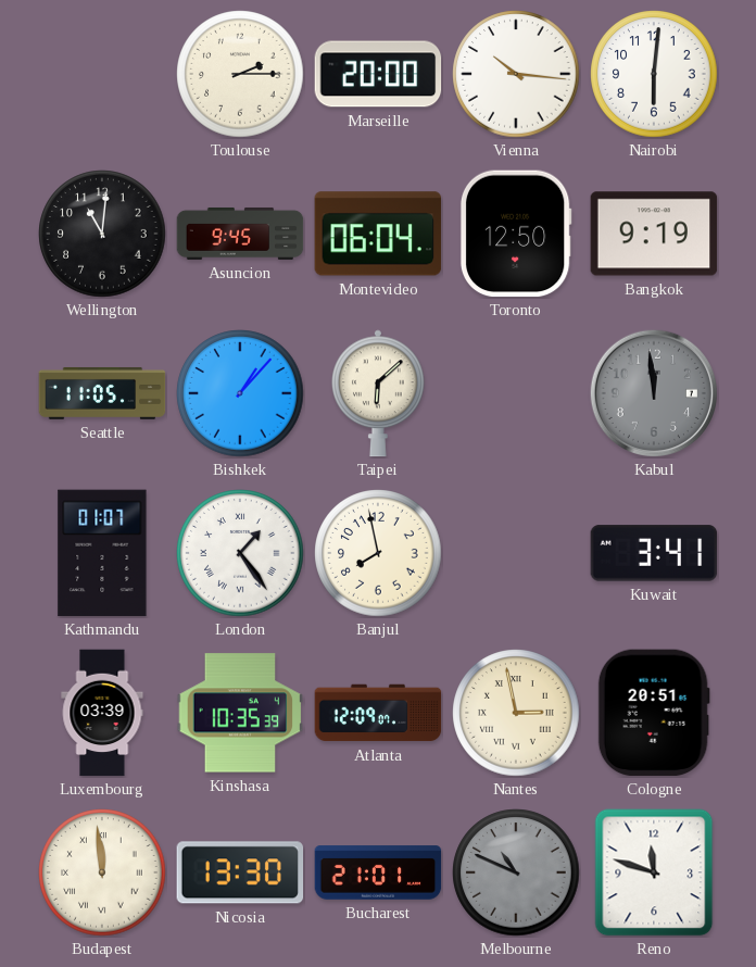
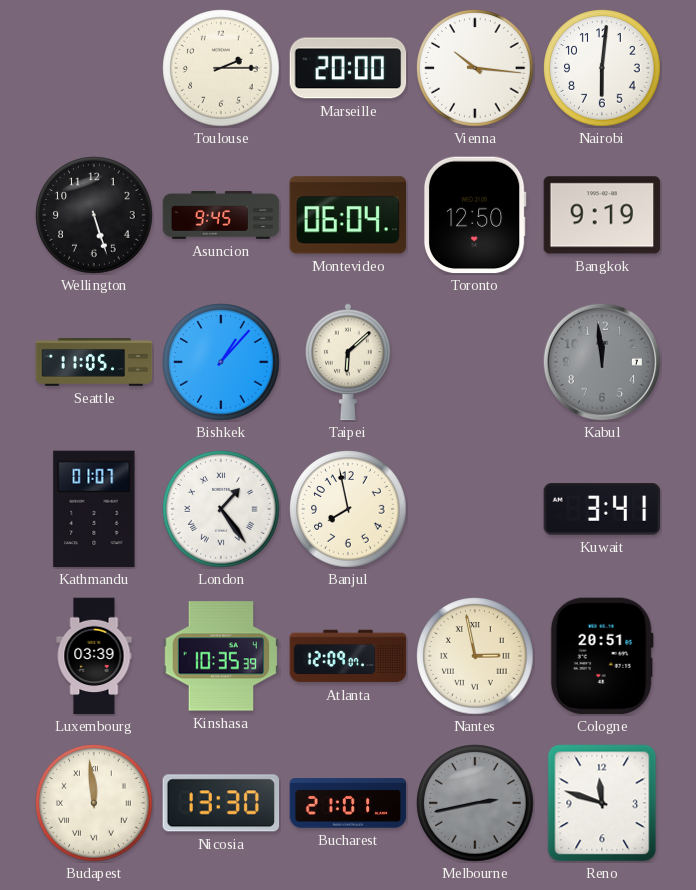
Wellington: 11:01 -> 5:27
Melbourne: 10:49 -> 2:43
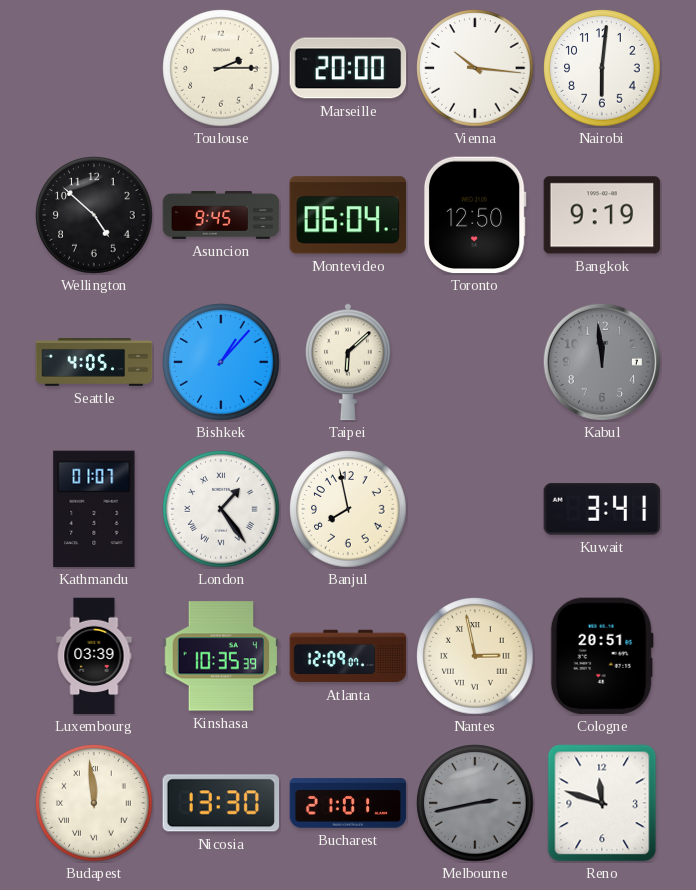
Wellington: 5:27 -> 4:52
Seattle: 11:05 -> 4:05
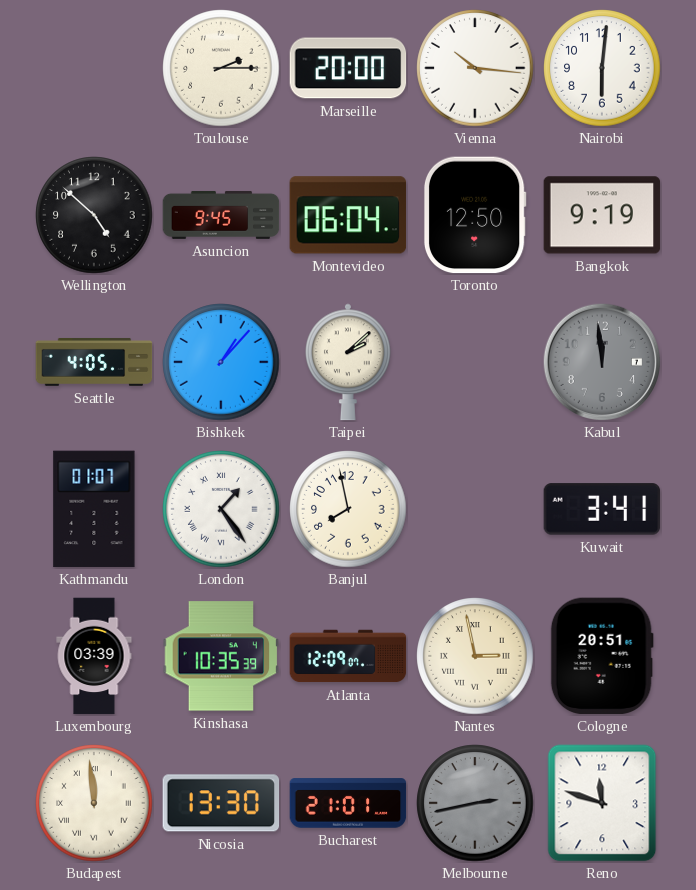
Taipei: 6:08 -> 2:08
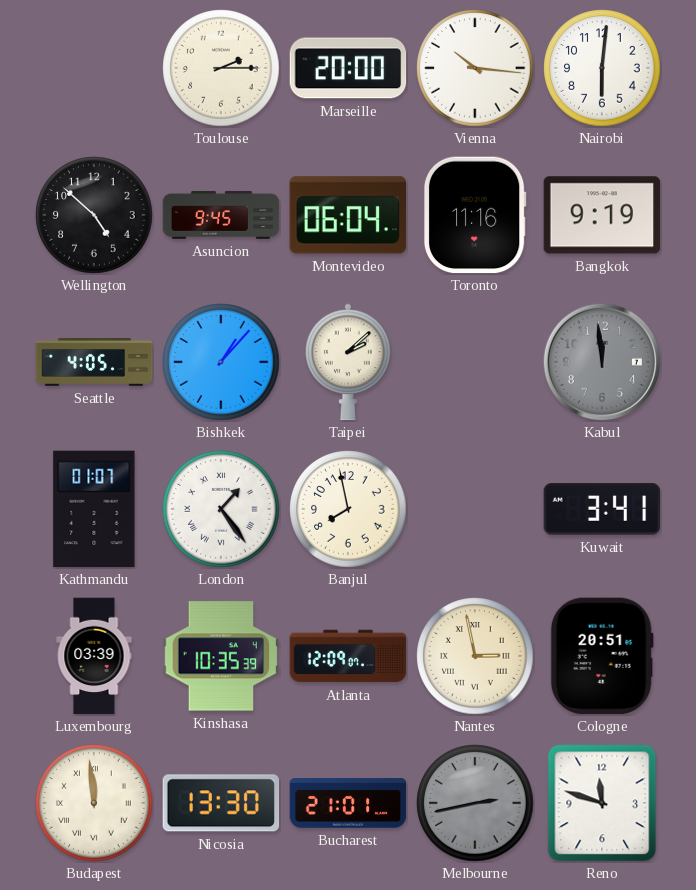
Toronto: 12:50 -> 11:16
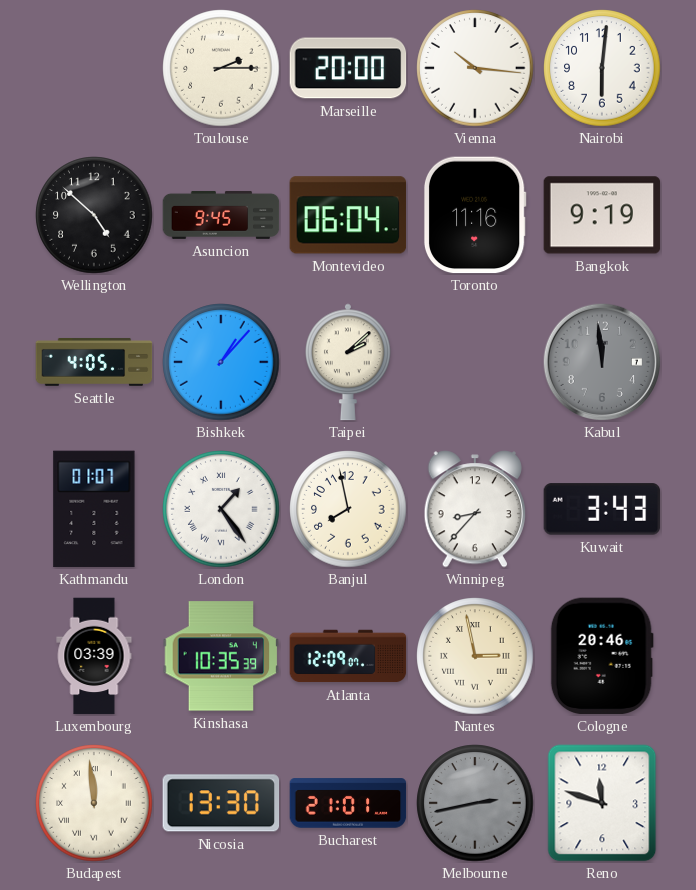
Winnipeg: none -> 8:37
Kuwait: 3:41 -> 3:43
Cologne: 20:51 -> 20:46
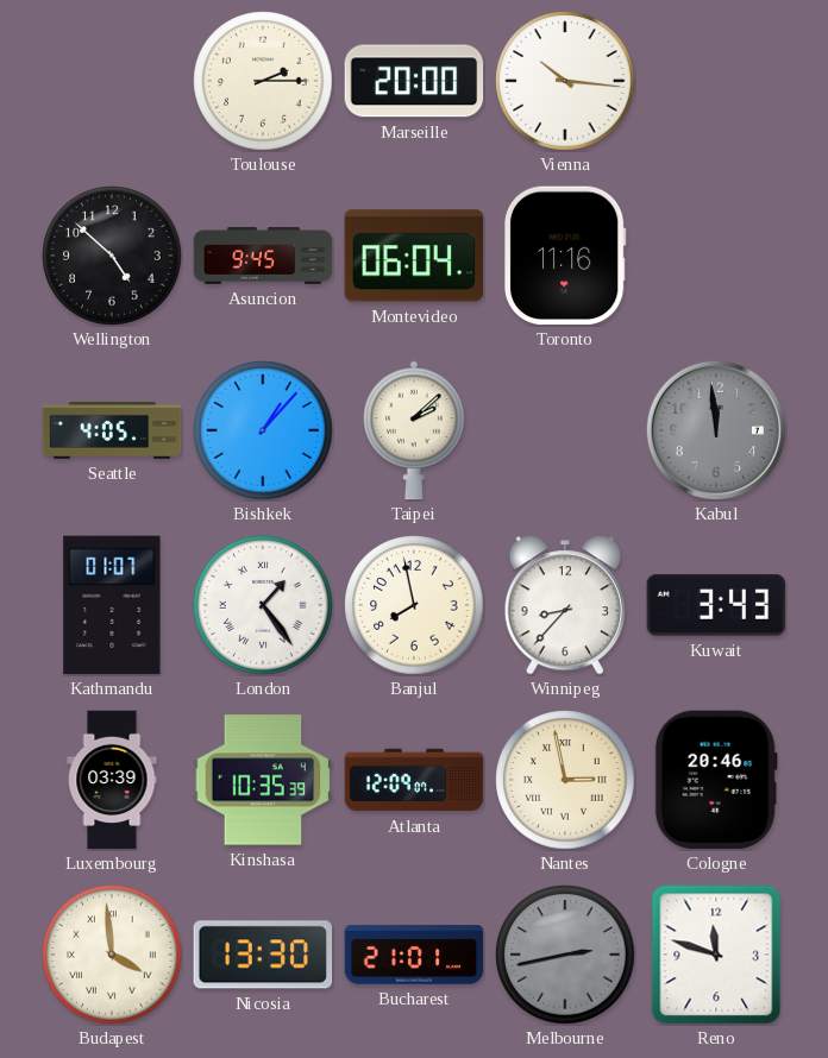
Nairobi: 6:01 -> none
Bangkok: 9:19 -> none
Budapest: 11:59 -> 3:59
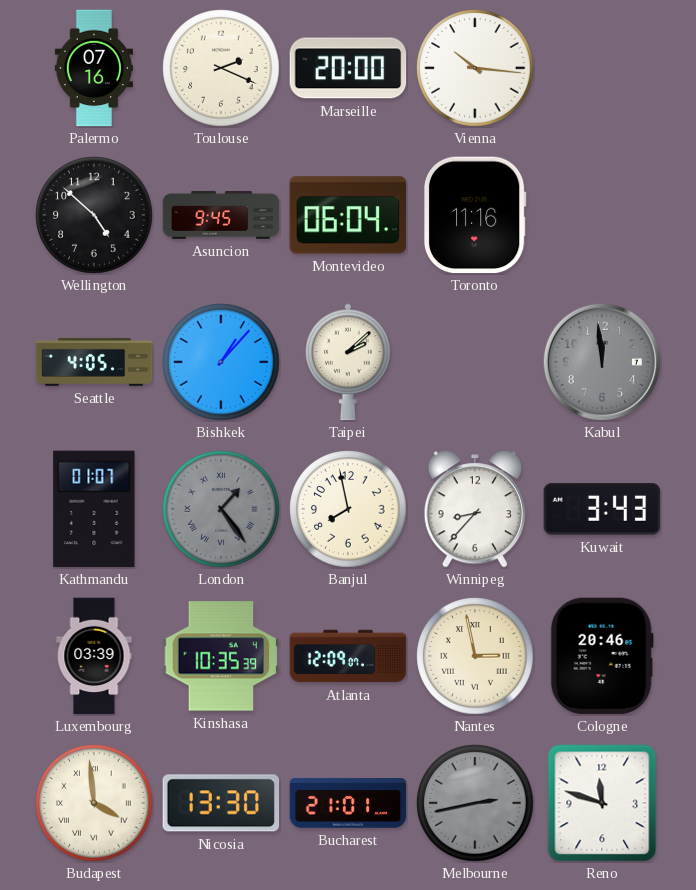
Palermo: none -> 07:16
Toulouse: 2:15 -> 2:19
London dial: white -> grey
